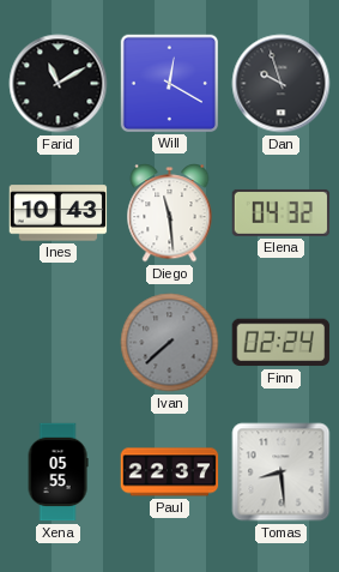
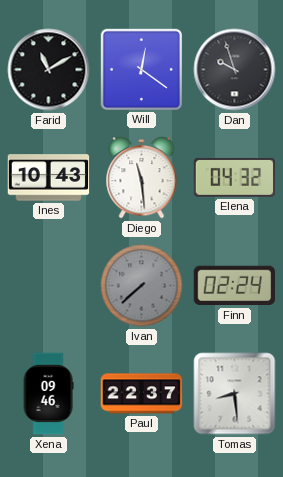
Will: 12:20 -> 12:21
Xena: 05:55 -> 09:46
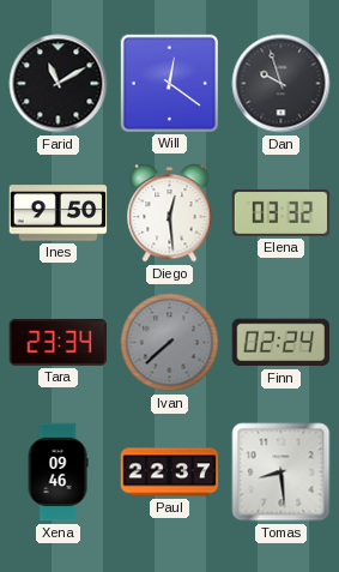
Ines: 10:43 -> 9:50
Diego: 11:29 -> 12:29
Elena: 04:32 -> 03:32
Tara: none -> 23:34
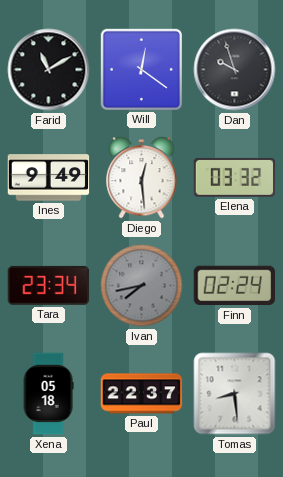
Ines: 9:50 -> 9:49
Ivan: 7:38 -> 7:43
Xena: 09:46 -> 05:18
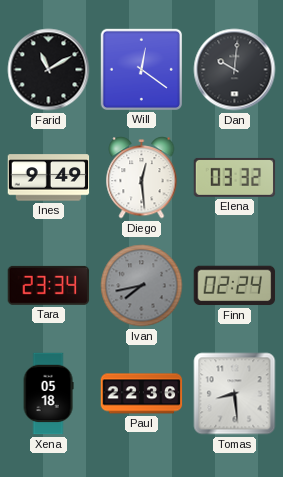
Dan: 9:57 -> 10:01
Paul: 22:37 -> 22:36
